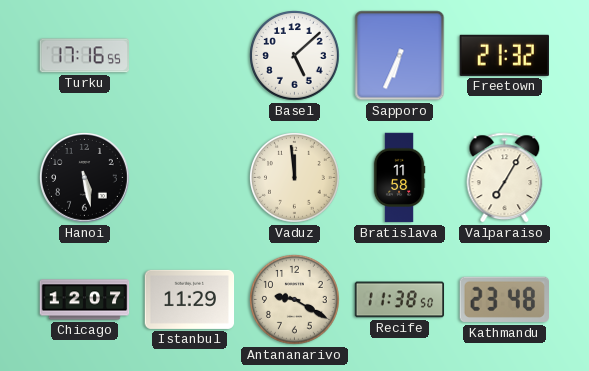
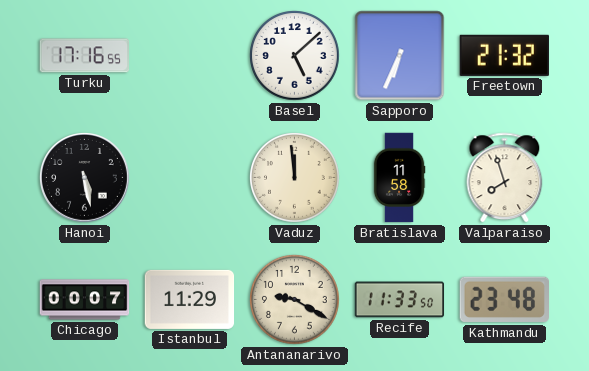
Valparaiso: 7:05 -> 7:57
Chicago: 12:07 -> 00:07
Recife: 11:38 -> 11:33
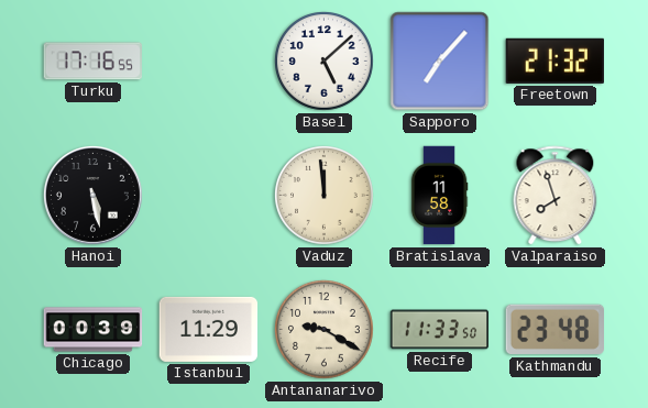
Sapporo: 6:34 -> 7:07
Chicago: 00:07 -> 00:39
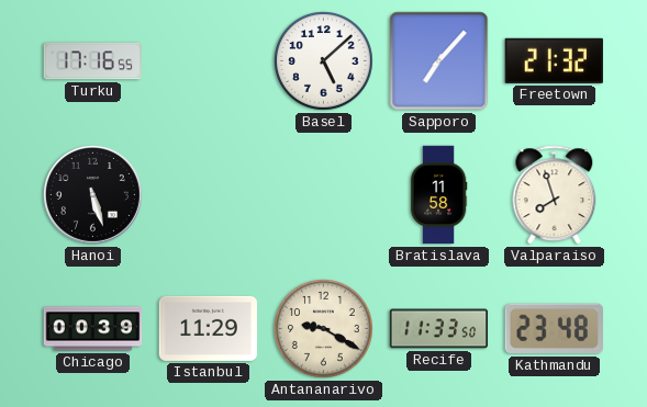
Hanoi: 5:28 -> 5:27
Vaduz: 11:59 -> none
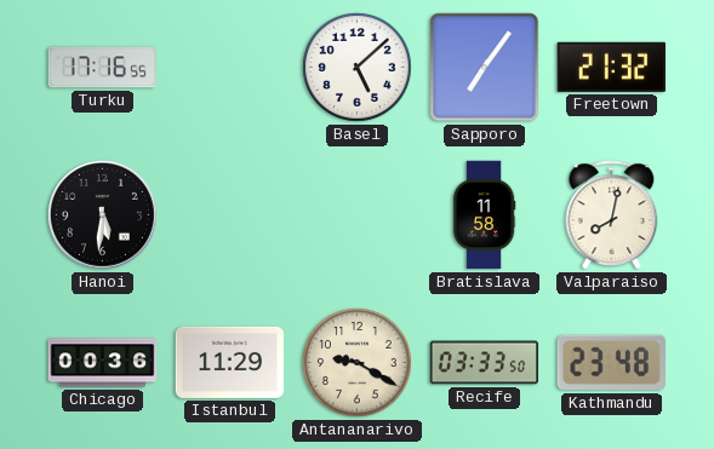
Sapporo: 7:07 -> 7:06
Hanoi: 5:27 -> 5:31
Valparaiso: 7:57 -> 8:02
Chicago: 00:39 -> 00:36
Recife: 11:33 -> 03:33
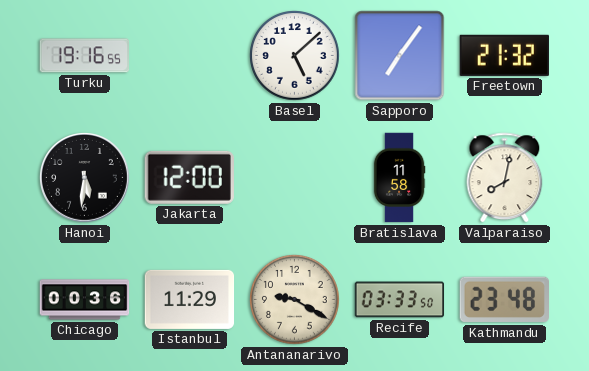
Turku: 17:16 -> 19:16
Jakarta: none -> 12:00
